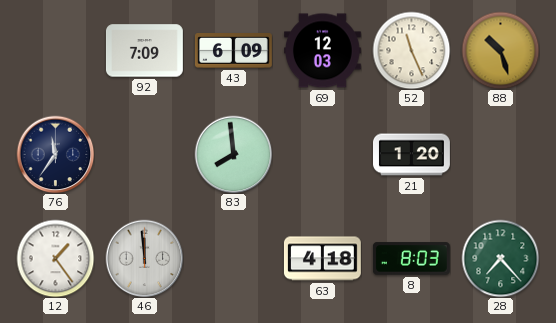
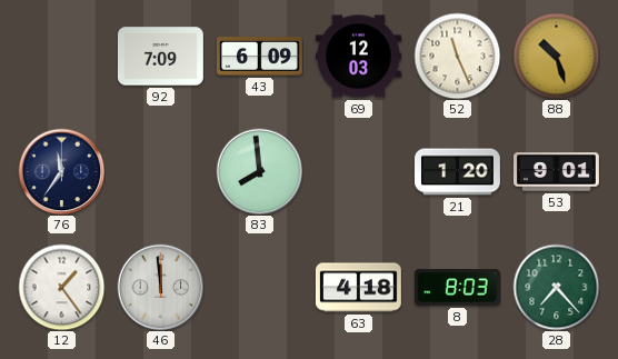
53: none -> 9:01
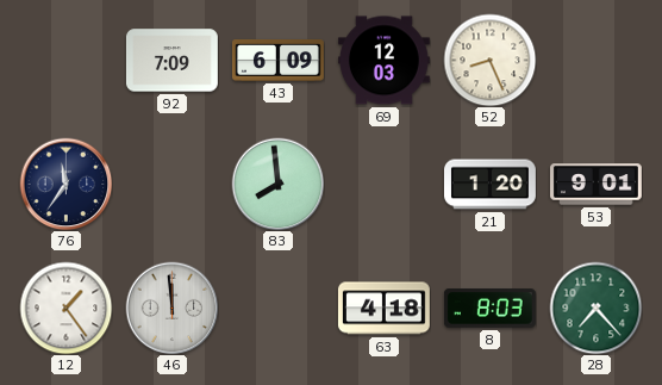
52: 11:26 -> 8:26
88: 10:27 -> none
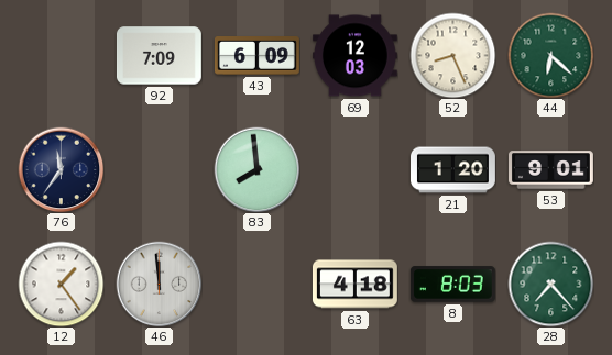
44: none -> 6:22
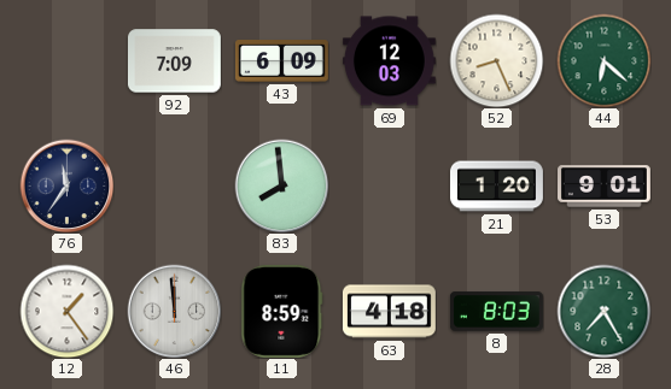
11: none -> 8:59
28: 7:23 -> 7:25
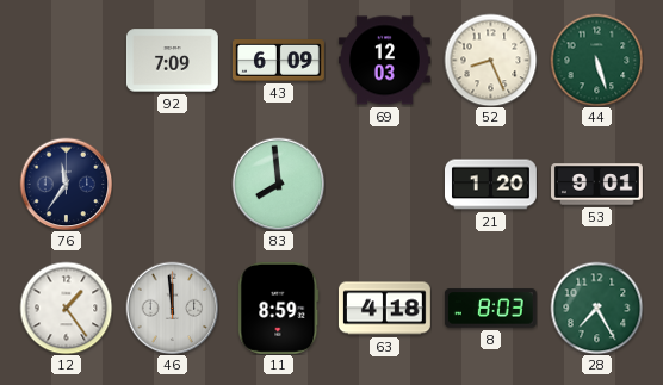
44: 6:22 -> 5:27
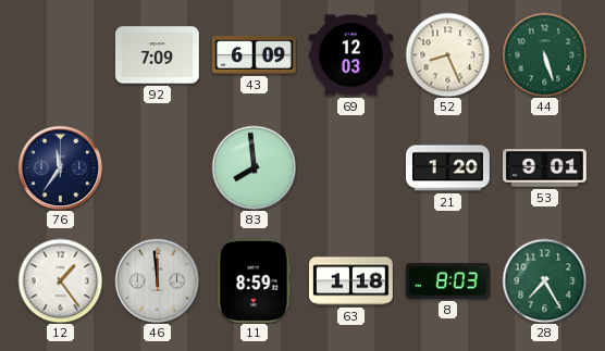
63: 4:18 -> 1:18
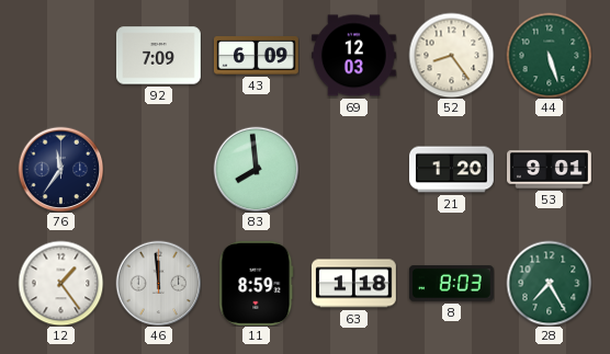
52: 8:26 -> 8:24
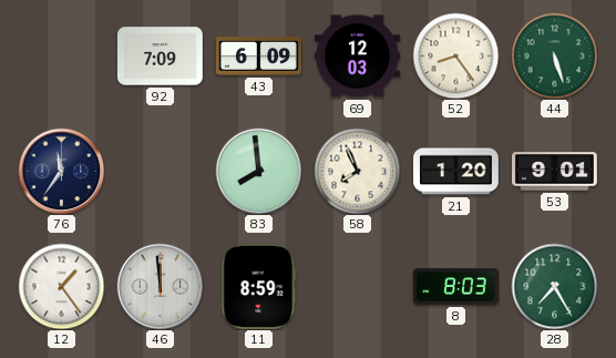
58: none -> 7:56
63: 1:18 -> none
